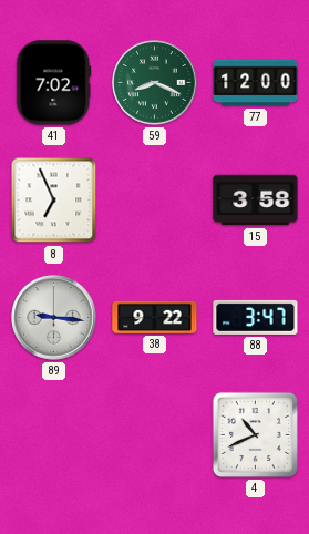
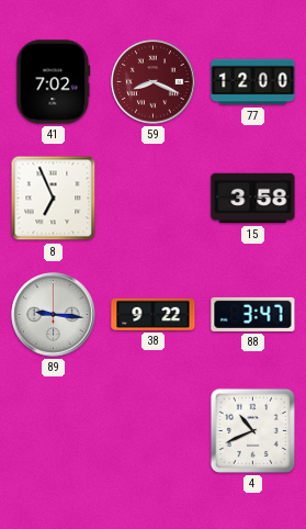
59 dial: green -> burgundy
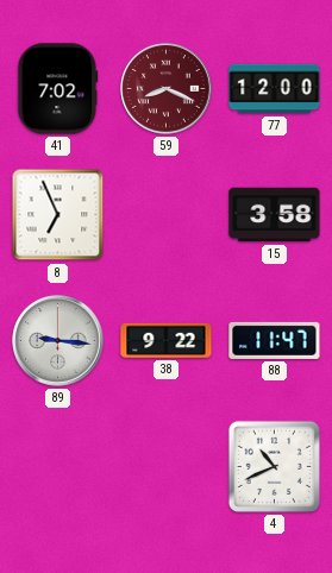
88: 3:47 -> 11:47
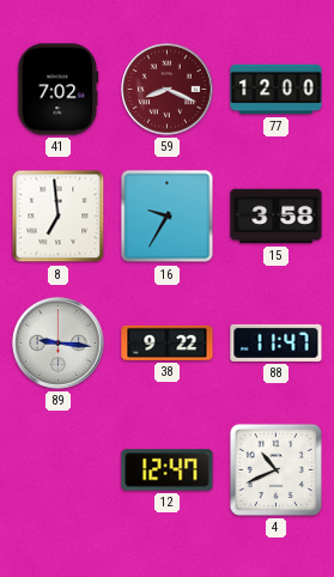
8: 6:56 -> 6:59
16: none -> 9:35
12: none -> 12:47
